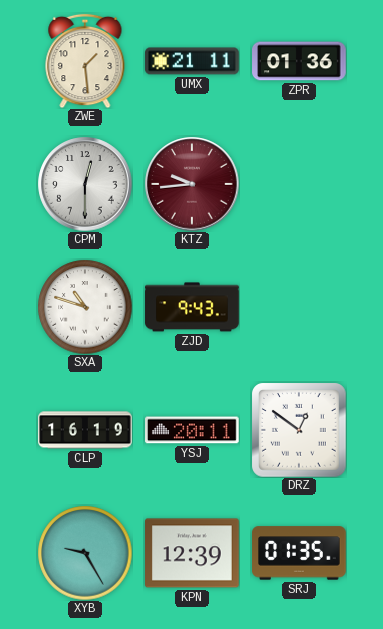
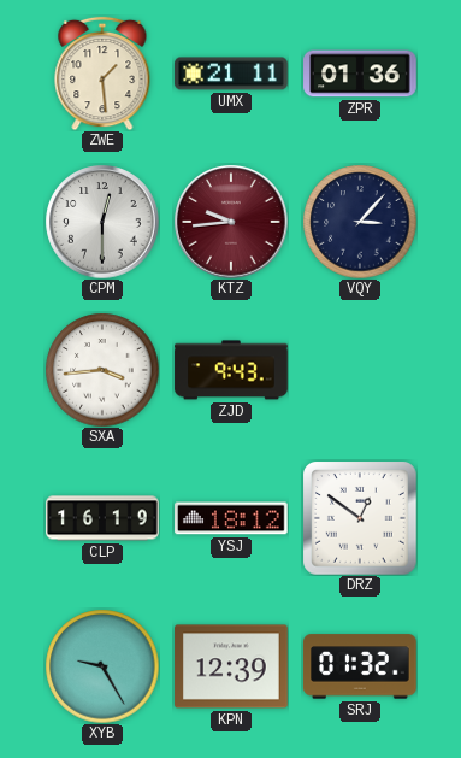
VQY: none -> 3:07
SXA: 10:48 -> 3:44
YSJ: 20:11 -> 18:12
SRJ: 01:35 -> 01:32
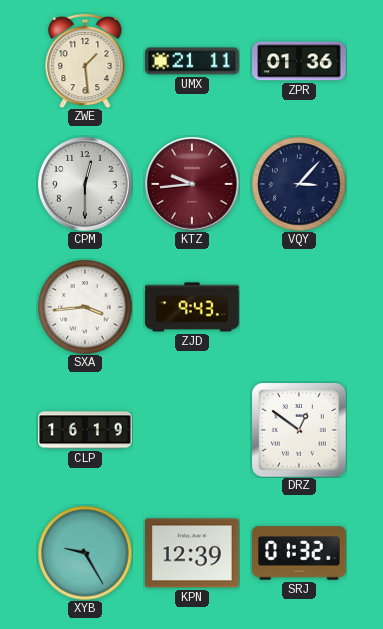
YSJ: 18:12 -> none
